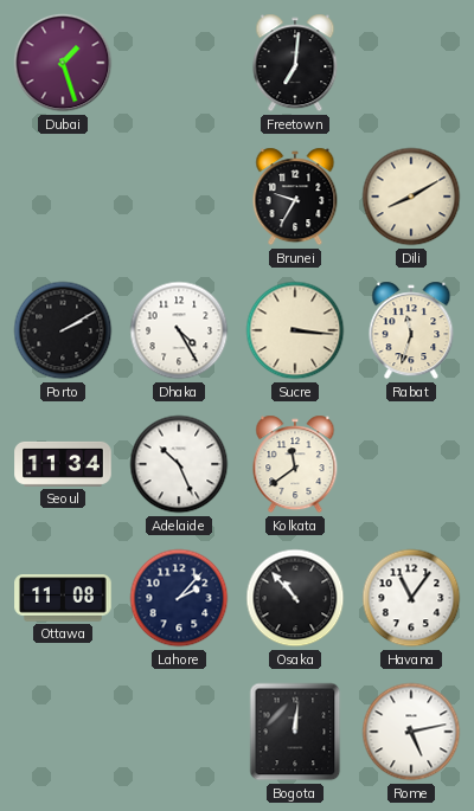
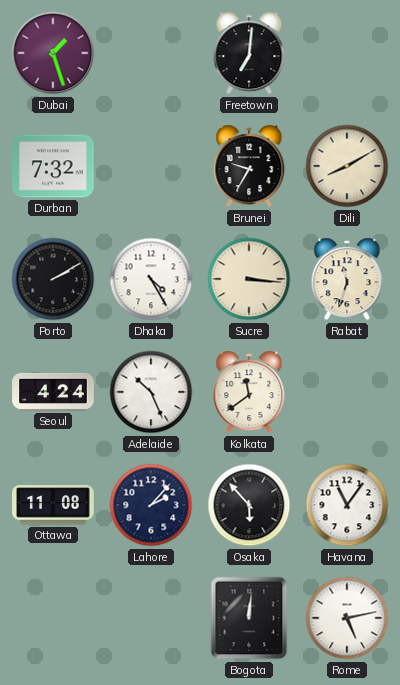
Durban: none -> 7:32
Seoul: 11:34 -> 4:24
Osaka: 10:53 -> 5:53
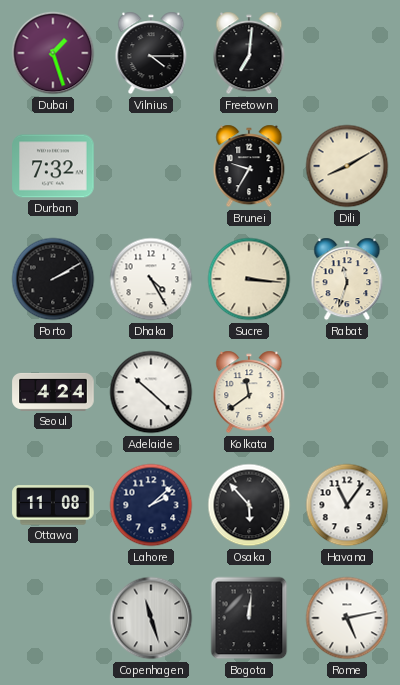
Vilnius: none -> 4:15
Adelaide: 10:26 -> 10:22
Lahore: 2:07 -> 2:08
Copenhagen: none -> 11:27
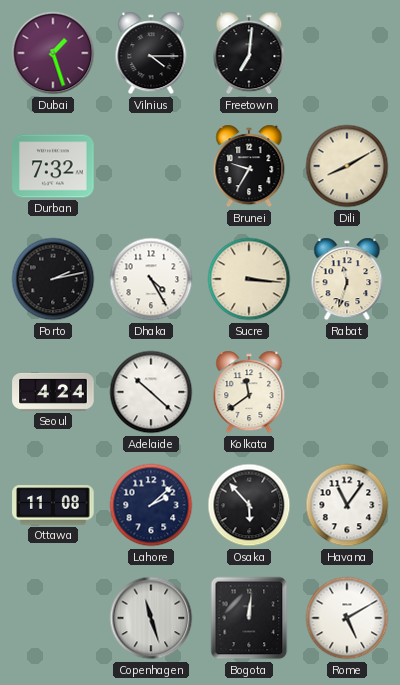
Porto: 2:10 -> 2:13
Rome: 5:13 -> 5:10
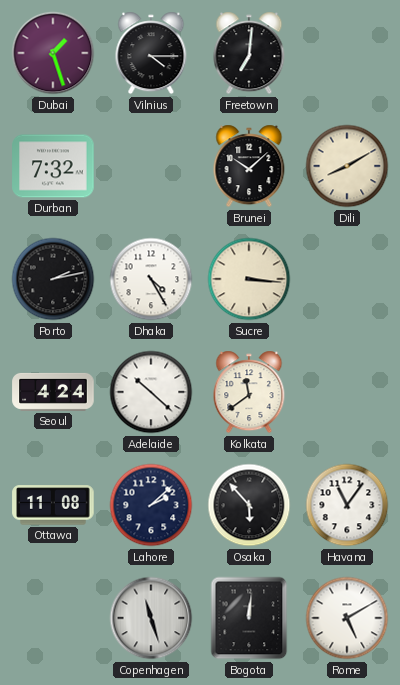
Brunei: 9:35 -> 10:08
Rabat: 11:33 -> none
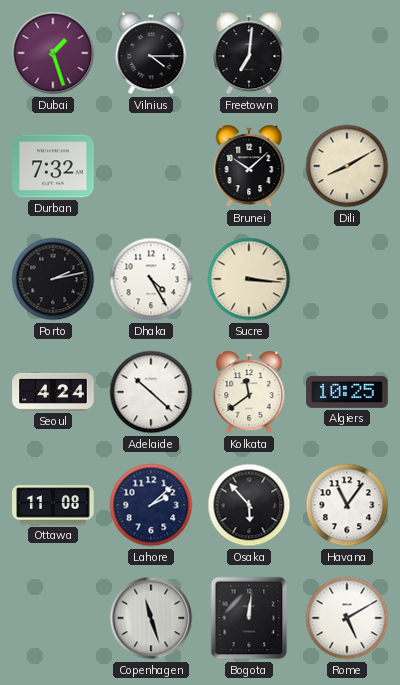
Algiers: none -> 10:25
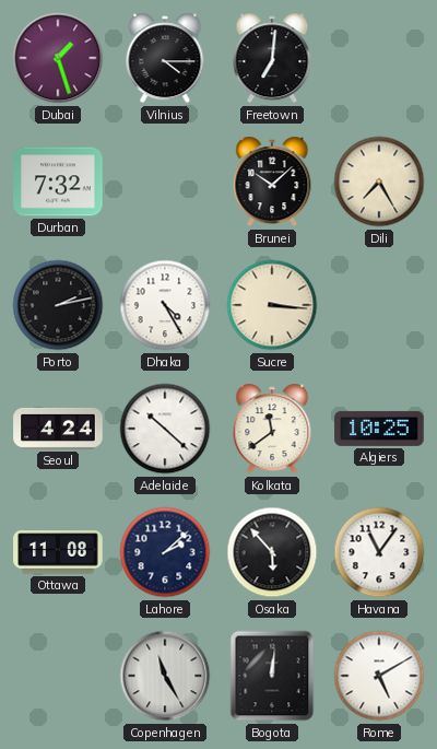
Dili: 8:10 -> 7:25
Copenhagen: 11:27 -> 11:25
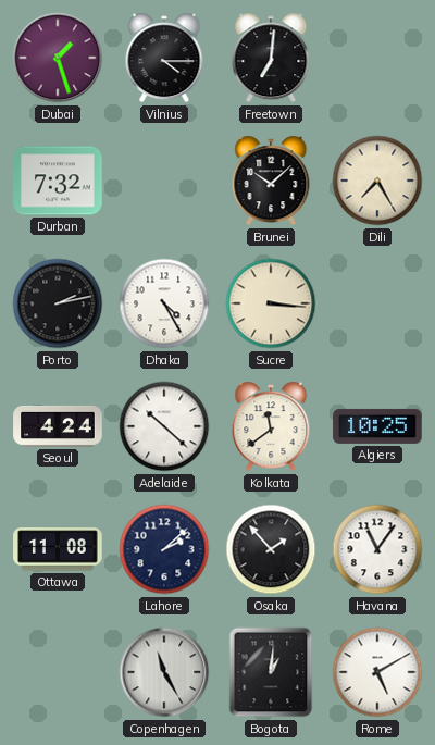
Osaka: 5:53 -> 1:53
Bogota: 12:01 -> 1:01
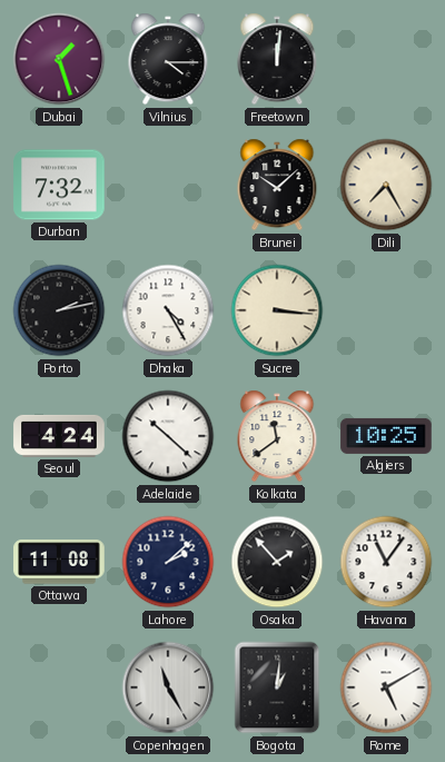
Freetown: 7:01 -> 12:01
